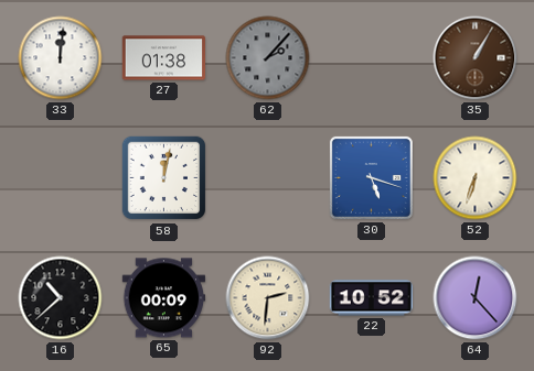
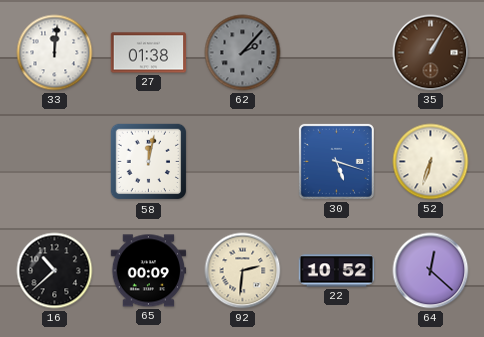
64: 12:23 -> 12:22
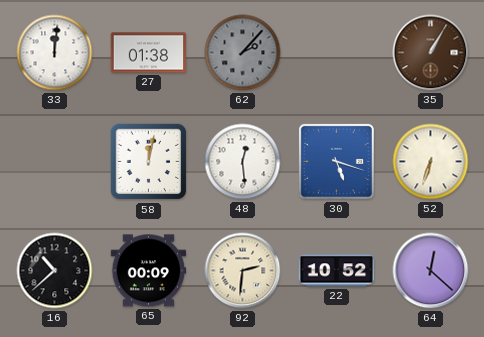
48: none -> 12:29
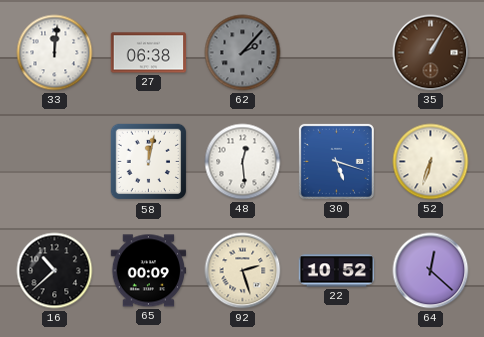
27: 01:38 -> 06:38
92: 2:31 -> 2:27
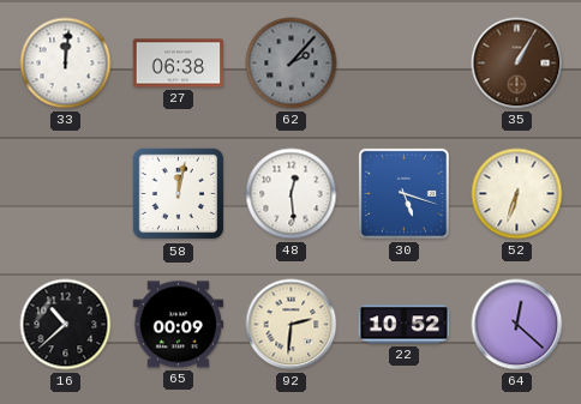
92: 2:27 -> 2:31
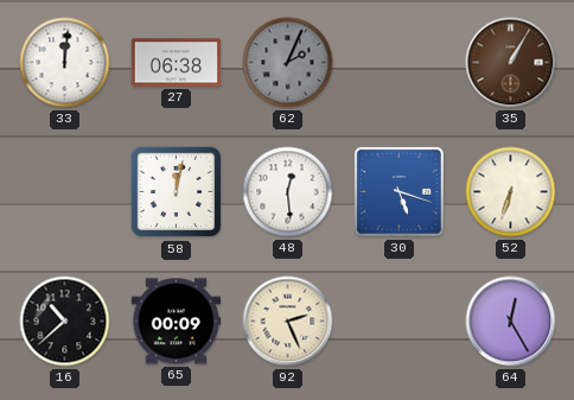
62: 2:07 -> 2:04
92: 2:31 -> 2:26
22: 10:52 -> none
64: 12:22 -> 12:25
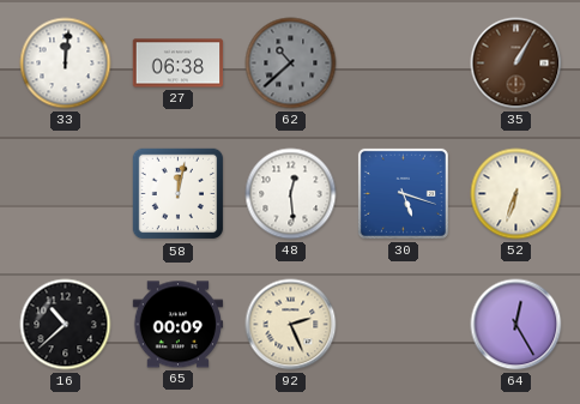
62: 2:04 -> 10:38
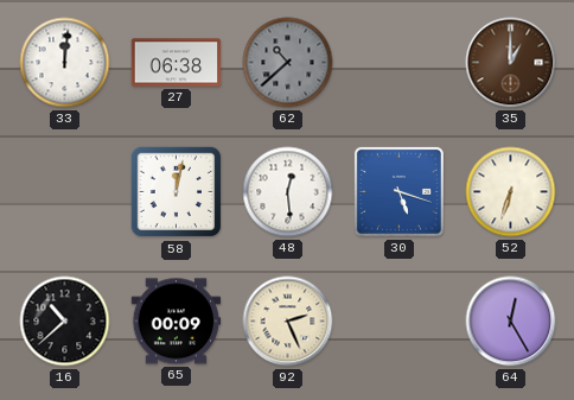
35: 1:05 -> 1:00
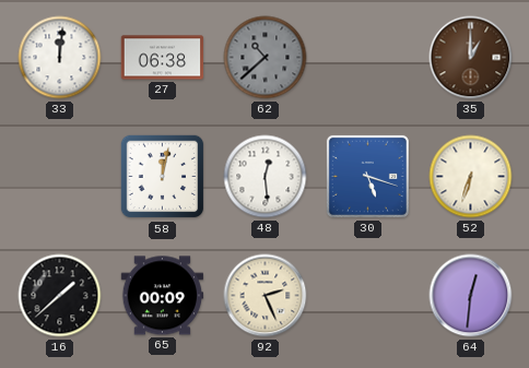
16: 10:38 -> 1:38
64: 12:25 -> 12:31
